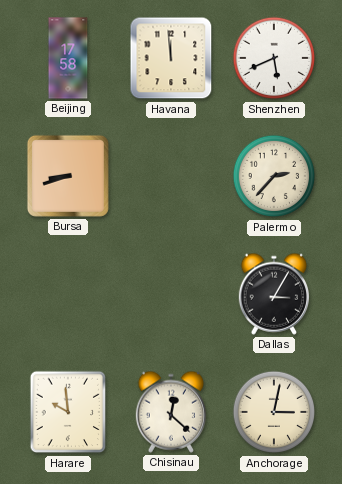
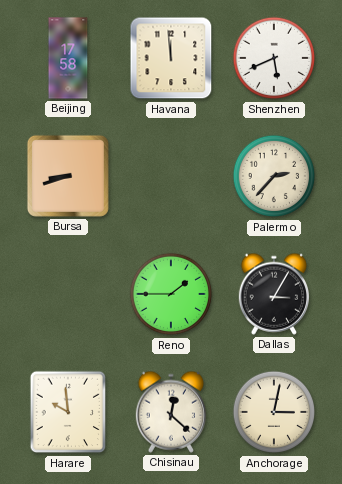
Reno: none -> 1:45
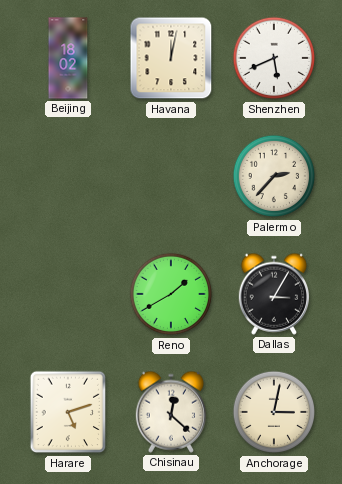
Beijing: 17:58 -> 18:02
Havana: 11:59 -> 12:02
Bursa: 8:42 -> none
Reno: 1:45 -> 1:40
Harare: 9:59 -> 5:12
